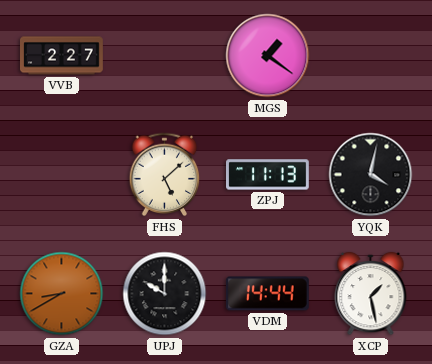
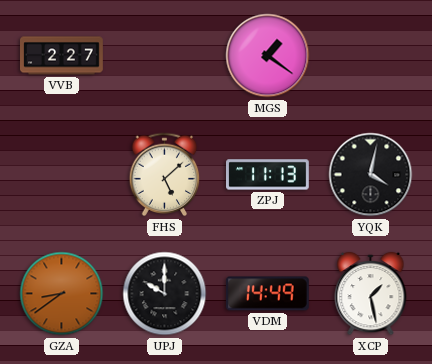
GZA: 8:40 -> 8:39
VDM: 14:44 -> 14:49
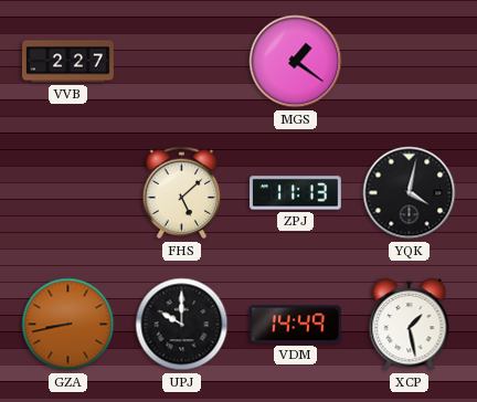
GZA: 8:39 -> 8:43
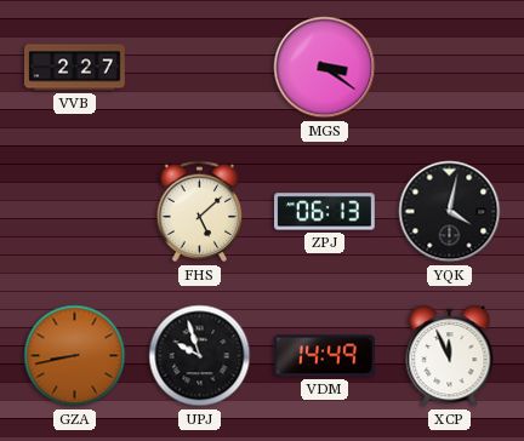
MGS: 1:21 -> 3:21
ZPJ: 11:13 -> 06:13
UPJ: 10:00 -> 9:57
XCP: 1:28 -> 11:56
